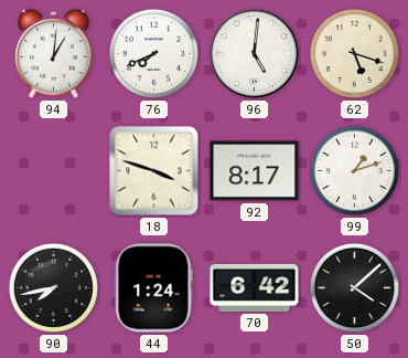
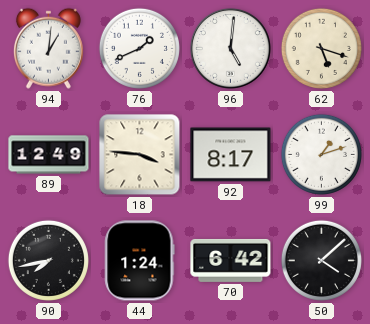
76: 7:41 -> 1:41
89: none -> 12:49
18: 3:48 -> 3:46
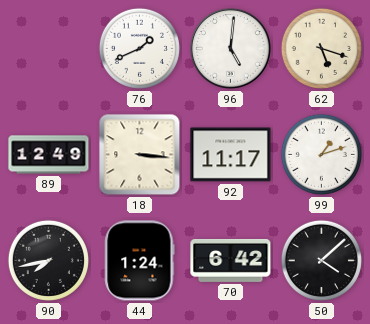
94: 1:01 -> none
18: 3:46 -> 3:16
92: 8:17 -> 11:17
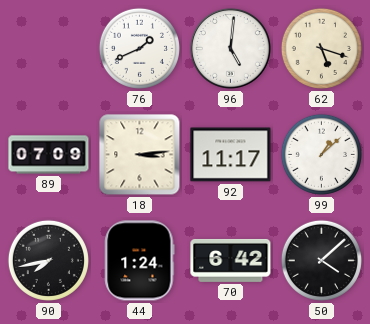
89: 12:49 -> 07:09
18: 3:16 -> 3:14
99: 1:12 -> 1:08
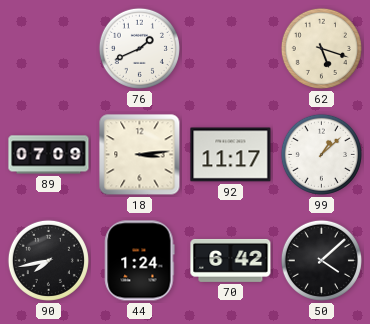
96: 5:01 -> none
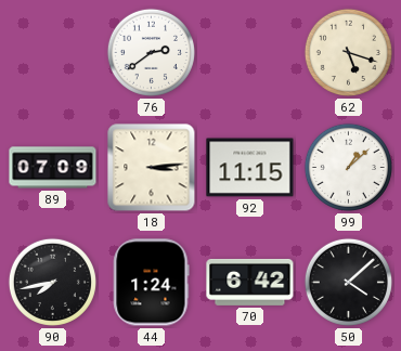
76: 1:41 -> 2:39
92: 11:17 -> 11:15
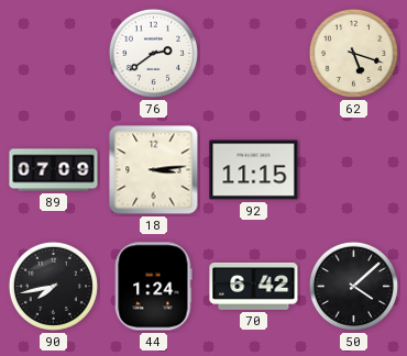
99: 1:08 -> none
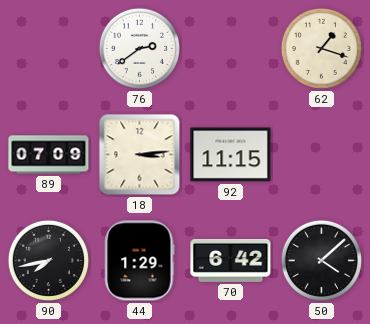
62: 5:18 -> 1:18
44: 1:24 -> 1:29
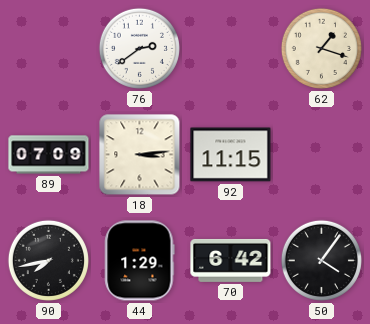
50: 4:08 -> 4:06
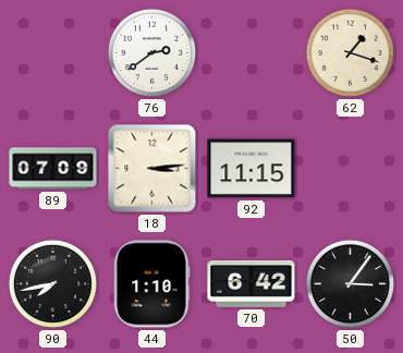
44: 1:29 -> 1:10
50: 4:06 -> 3:06
